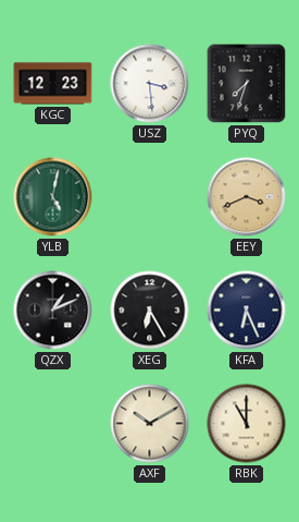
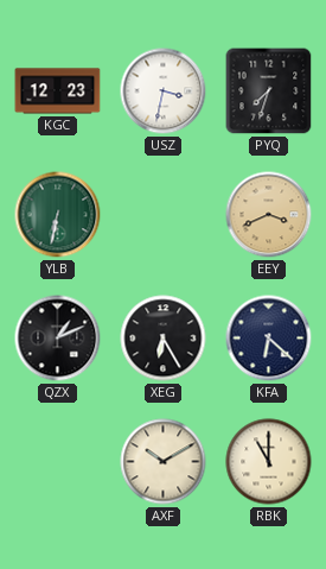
USZ: 3:29 -> 3:32
YLB: 5:02 -> 6:32
KFA: 6:26 -> 6:22
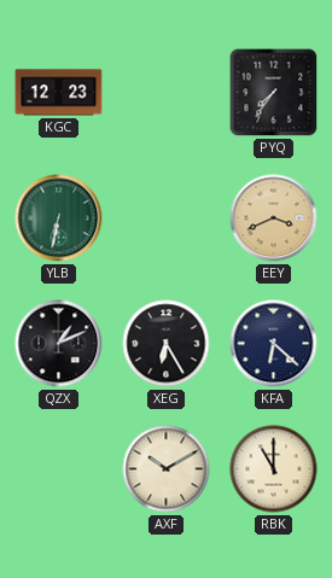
USZ: 3:32 -> none
PYQ: 7:33 -> 7:36
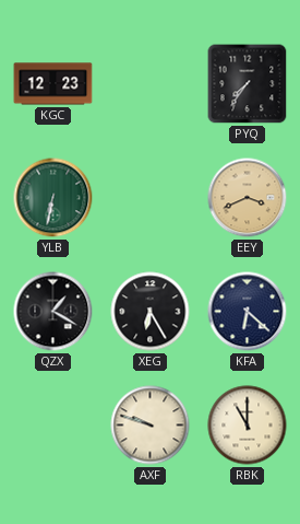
QZX: 1:11 -> 1:20
AXF: 10:10 -> 9:48
